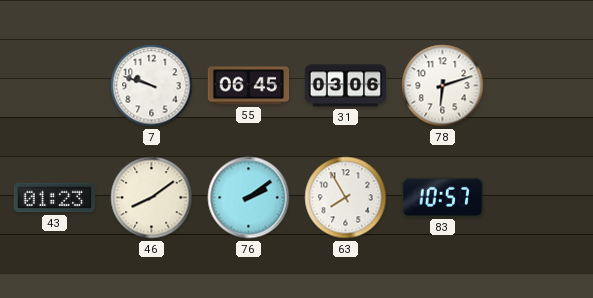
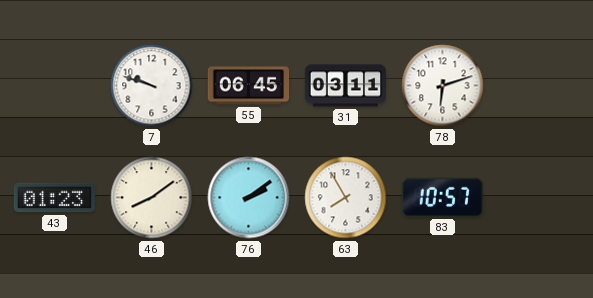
31: 03:06 -> 03:11
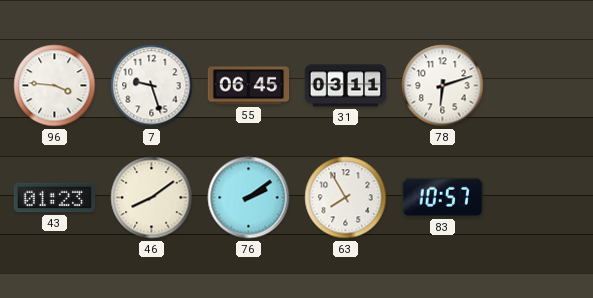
96: none -> 3:46
7: 9:48 -> 9:27
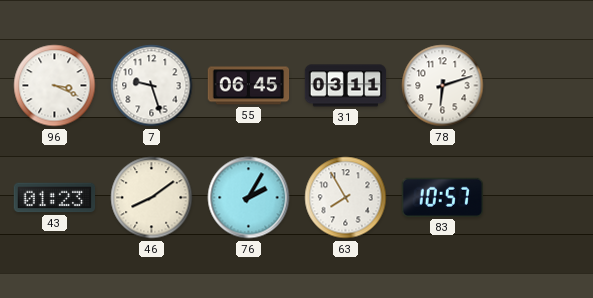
96: 3:46 -> 3:19
76: 2:09 -> 2:05
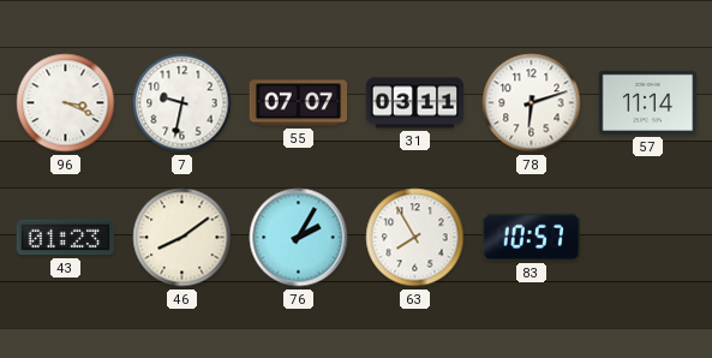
7: 9:27 -> 9:32
55: 06:45 -> 07:07
57: none -> 11:14
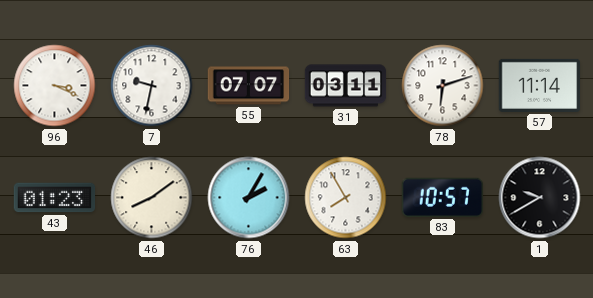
1: none -> 9:40
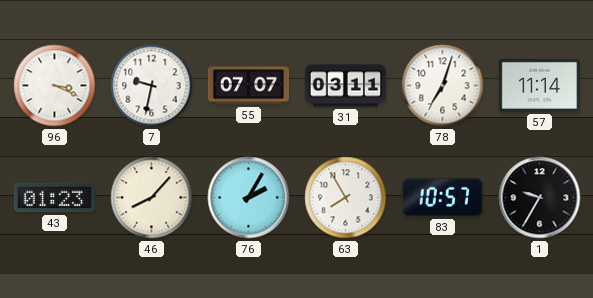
78: 6:12 -> 7:03
46: 8:09 -> 8:07
1: 9:40 -> 9:35
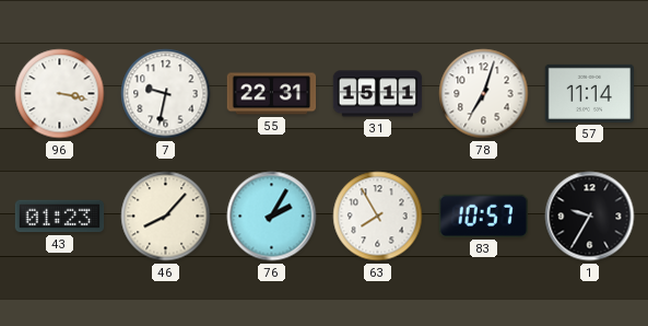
96: 3:19 -> 3:17
55: 07:07 -> 22:31
31: 03:11 -> 15:11
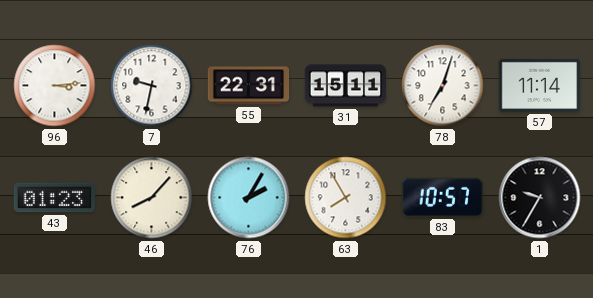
96: 3:17 -> 3:14
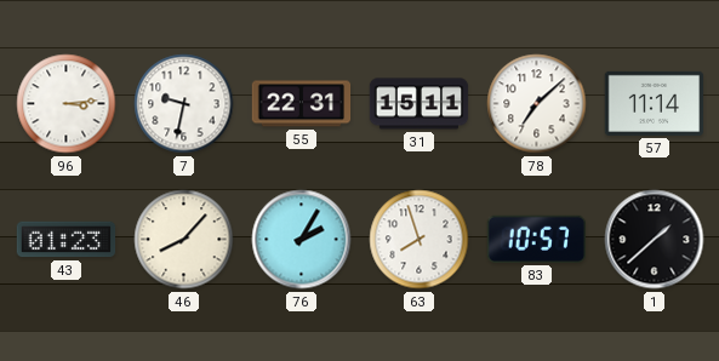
78: 7:03 -> 7:08
63: 7:55 -> 7:57
1: 9:35 -> 1:38
